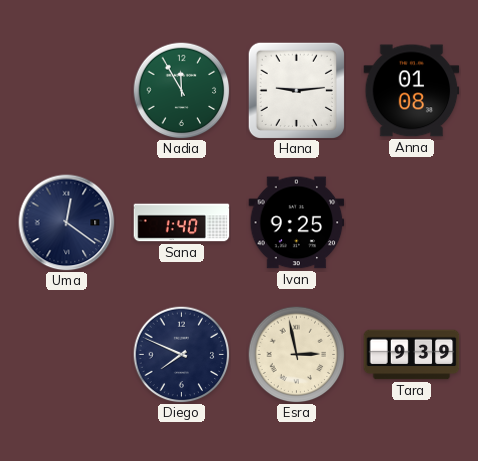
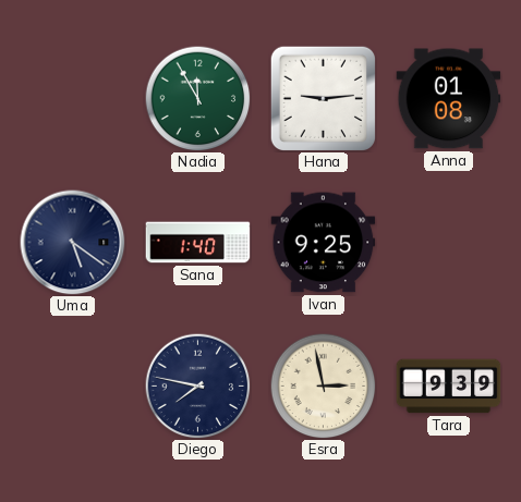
Uma: 12:21 -> 5:21
Diego: 7:49 -> 7:47
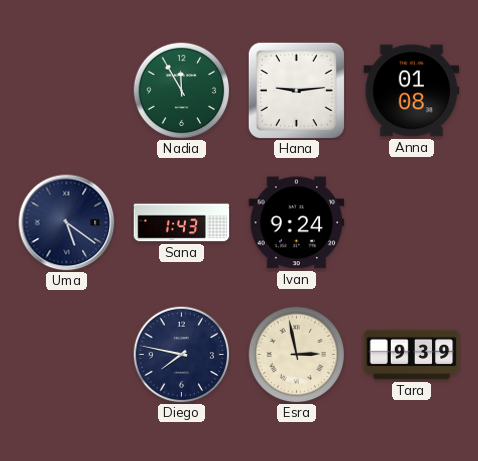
Sana: 1:40 -> 1:43
Ivan: 9:25 -> 9:24
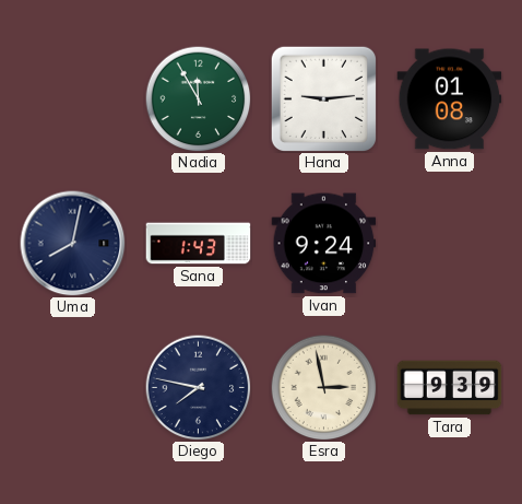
Uma: 5:21 -> 8:02
